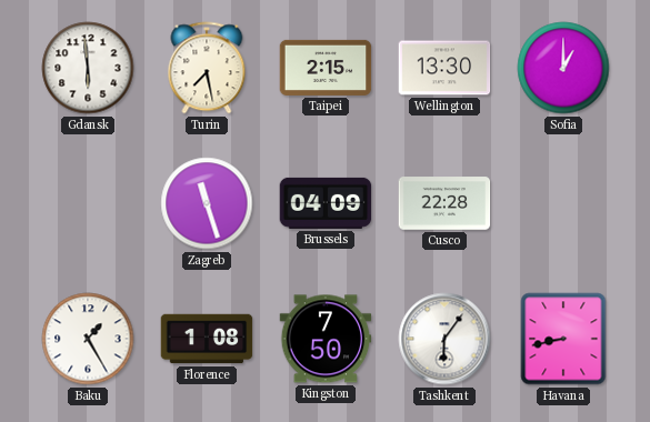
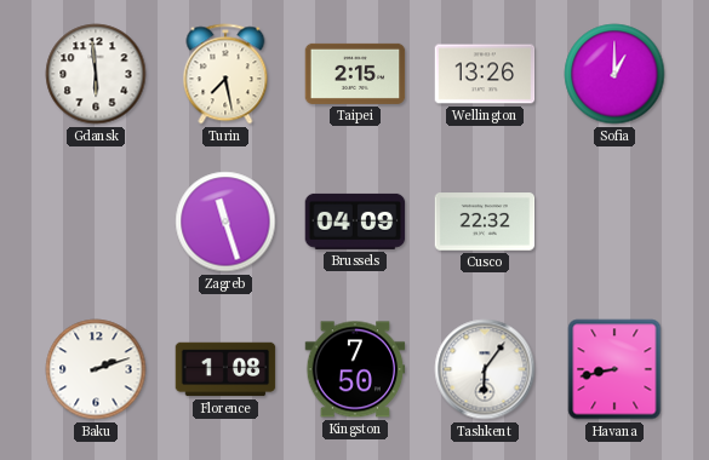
Wellington: 13:30 -> 13:26
Cusco: 22:28 -> 22:32
Baku: 1:25 -> 2:12
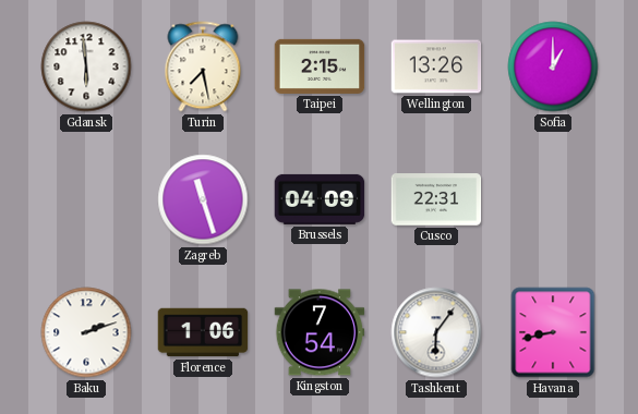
Cusco: 22:32 -> 22:31
Florence: 1:08 -> 1:06
Kingston: 7:50 -> 7:54
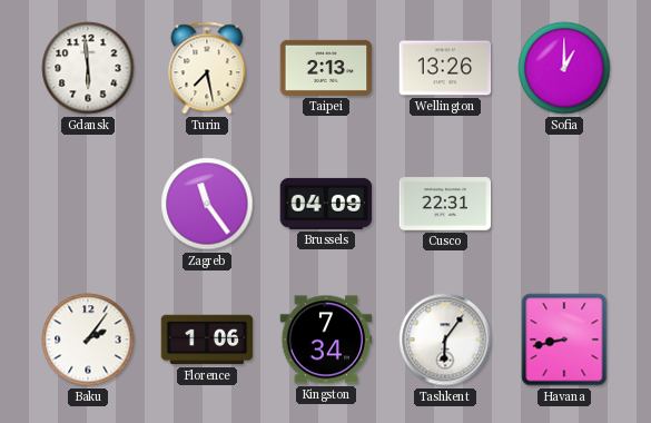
Taipei: 2:15 -> 2:13
Zagreb: 11:27 -> 11:24
Baku: 2:12 -> 2:06
Kingston: 7:54 -> 7:34
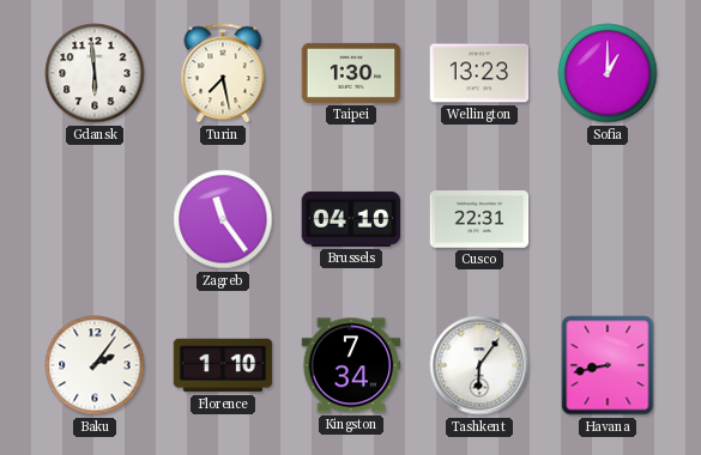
Taipei: 2:13 -> 1:30
Wellington: 13:26 -> 13:23
Brussels: 04:09 -> 04:10
Florence: 1:06 -> 1:10
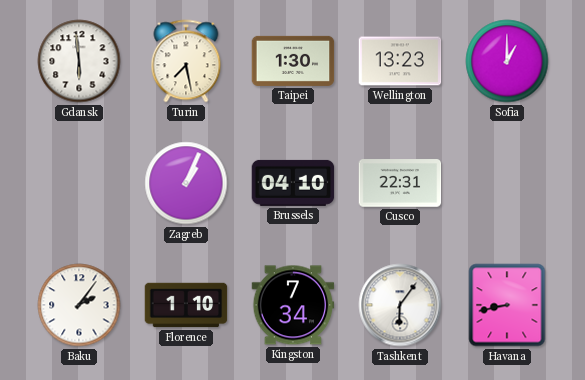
Zagreb: 11:24 -> 1:04
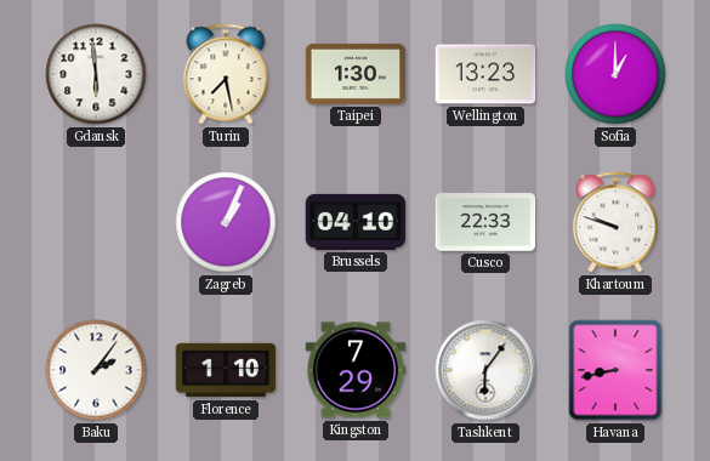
Cusco: 22:31 -> 22:33
Khartoum: none -> 9:48
Kingston: 7:34 -> 7:29
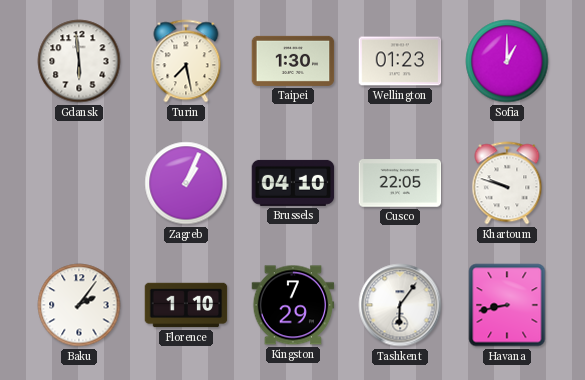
Wellington: 13:23 -> 01:23
Cusco: 22:33 -> 22:05
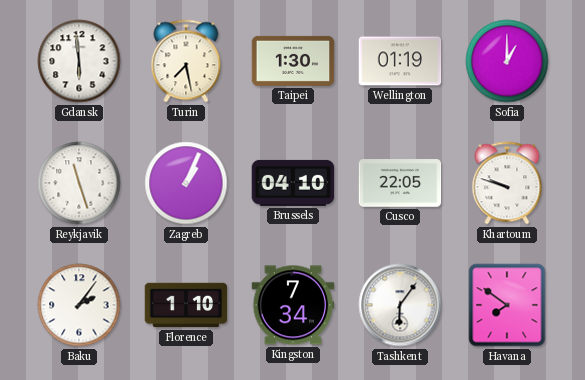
Wellington: 01:23 -> 01:19
Reykjavik: none -> 11:27
Kingston: 7:29 -> 7:34
Havana: 8:43 -> 7:51
